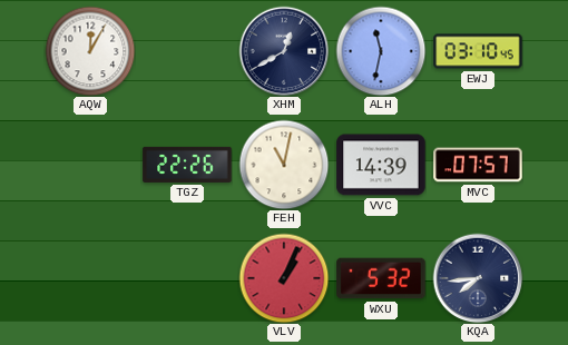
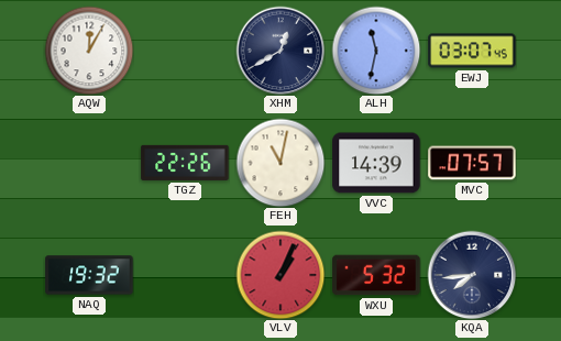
EWJ: 03:10 -> 03:07
NAQ: none -> 19:32
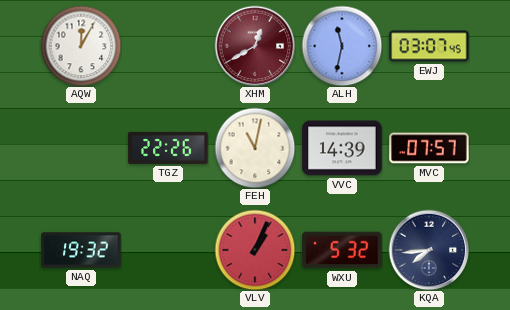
XHM dial: navy -> burgundy
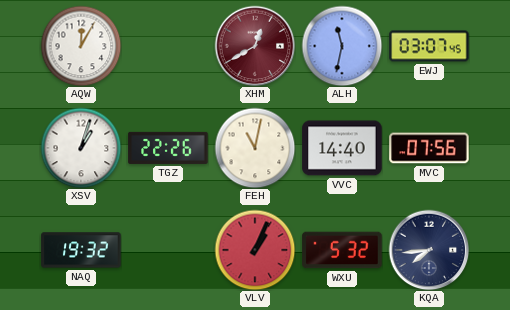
XSV: none -> 1:03
VVC: 14:39 -> 14:40
MVC: 07:57 -> 07:56
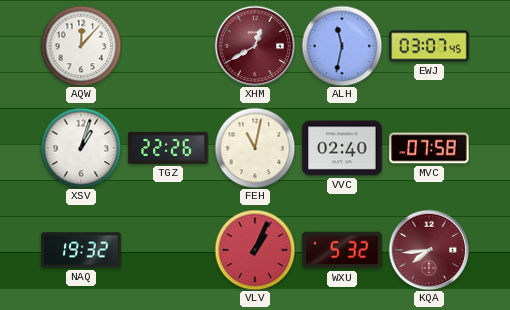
AQW: 12:05 -> 12:07
VVC: 14:40 -> 02:40
MVC: 07:56 -> 07:58
KQA dial: navy -> burgundy
